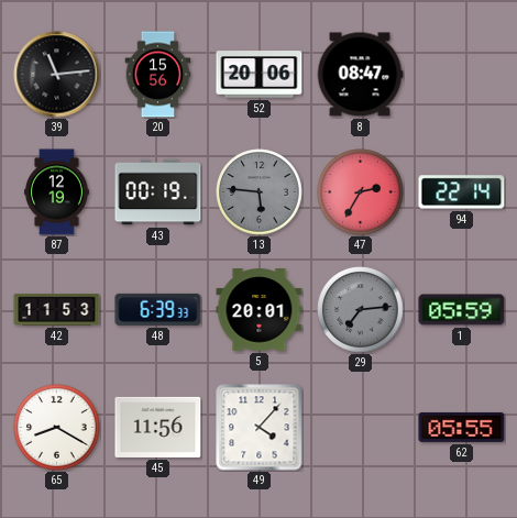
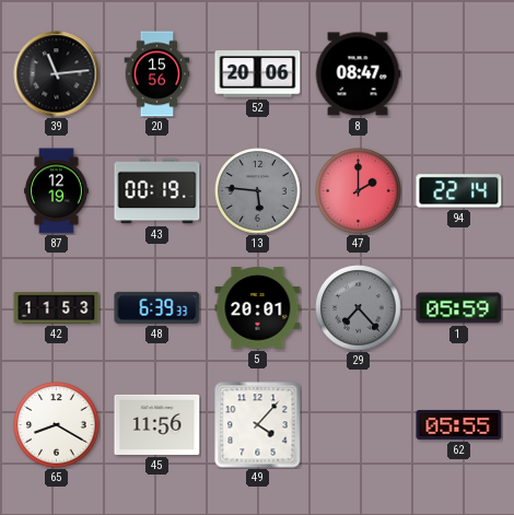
47: 2:35 -> 2:00
29: 7:14 -> 7:23
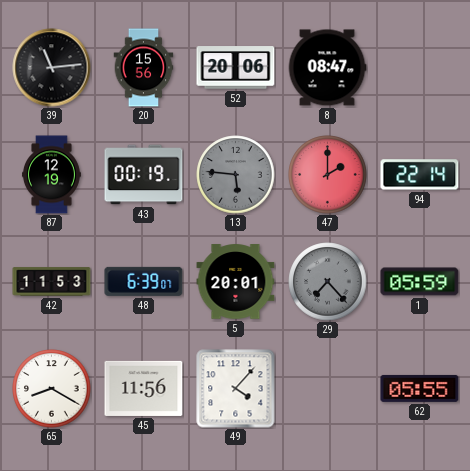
48: 6:39:33 -> 6:39:07
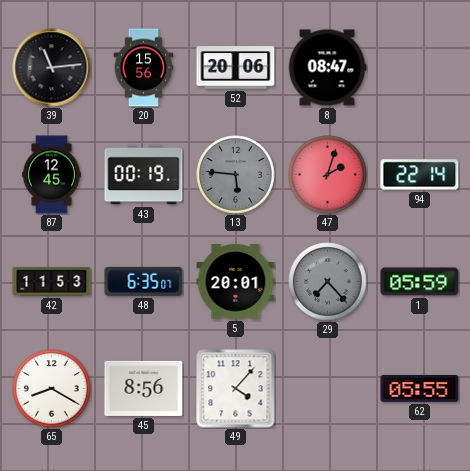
87: 12:19 -> 12:45
47: 2:00 -> 2:03
48: 6:39 -> 6:35
45: 11:56 -> 8:56
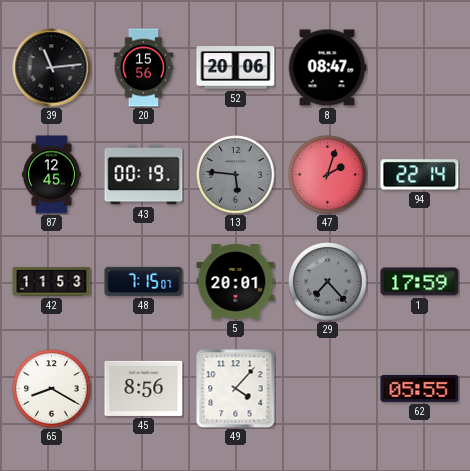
48: 6:35 -> 7:15
1: 05:59 -> 17:59
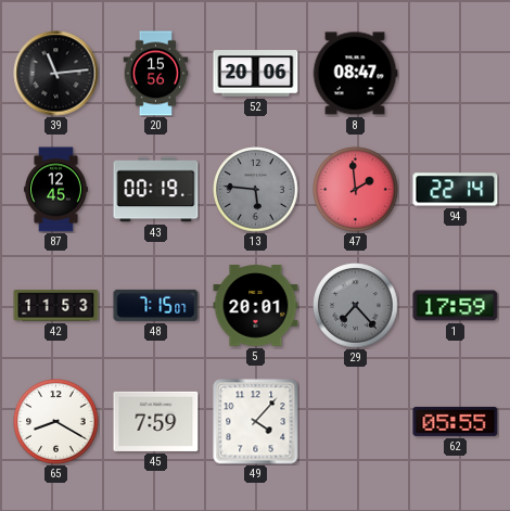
47: 2:03 -> 1:59
45: 8:56 -> 7:59
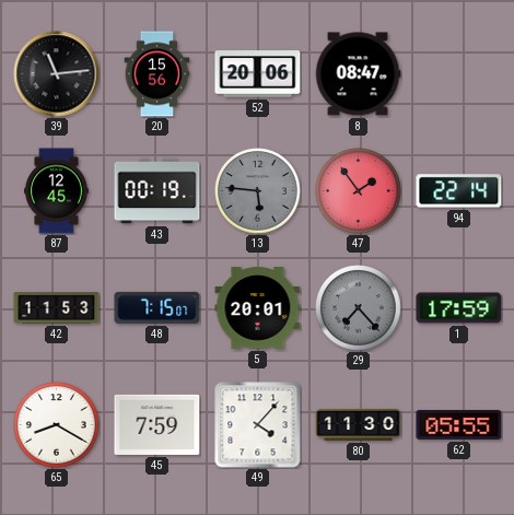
47: 1:59 -> 1:54
80: none -> 11:30
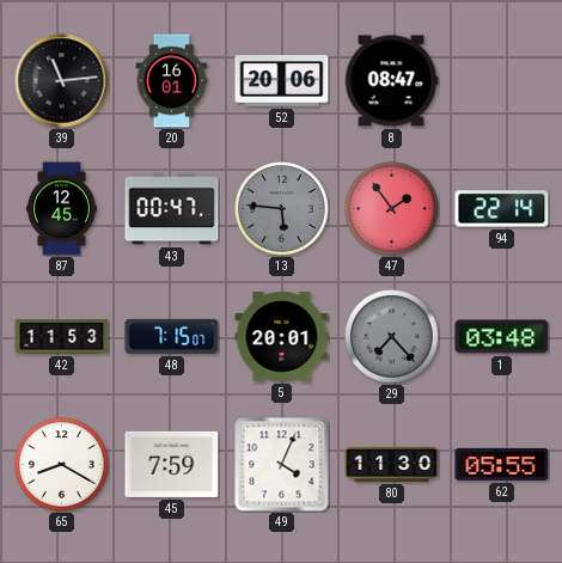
20: 15:56 -> 16:01
43: 00:19 -> 00:47
1: 17:59 -> 03:48
49: 4:07 -> 4:04
